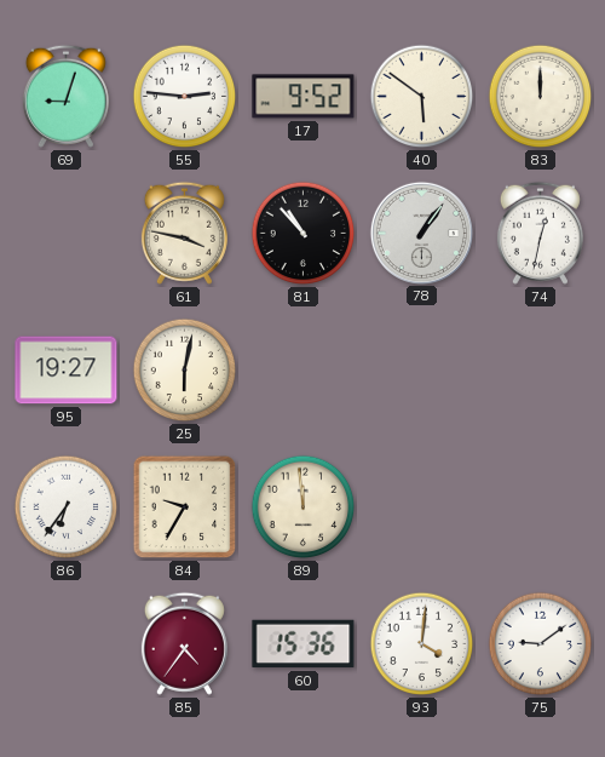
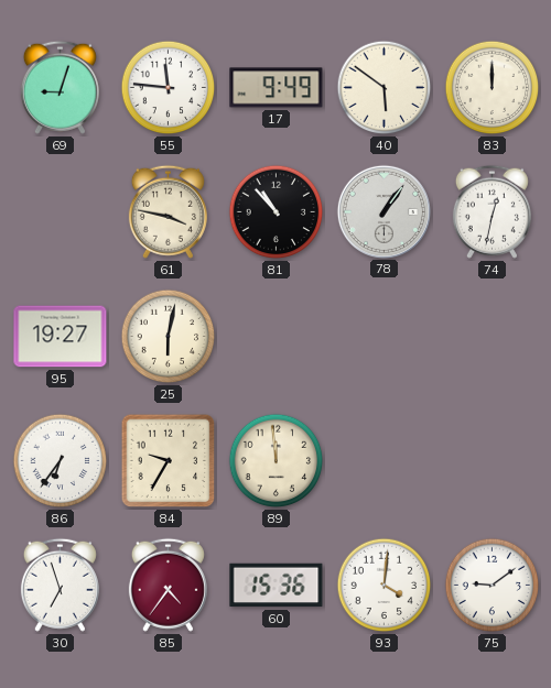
55: 2:46 -> 11:46
17: 9:52 -> 9:49
30: none -> 6:57
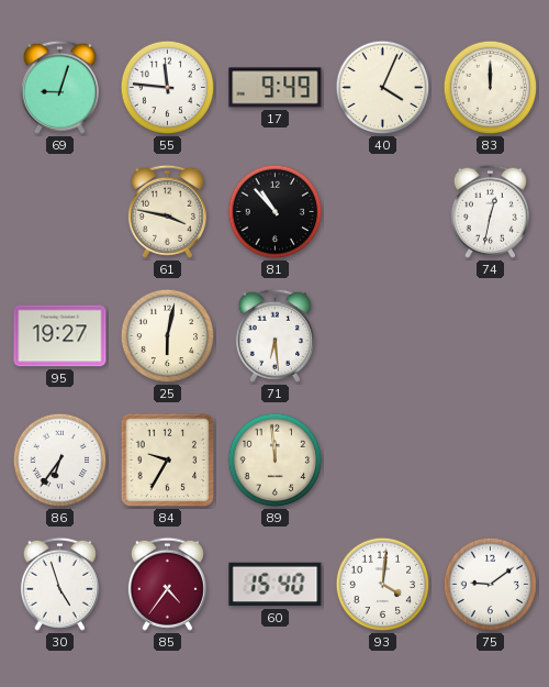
40: 5:51 -> 4:04
78: 1:06 -> none
71: none -> 6:29
30: 6:57 -> 4:57
60: 15:36 -> 15:40
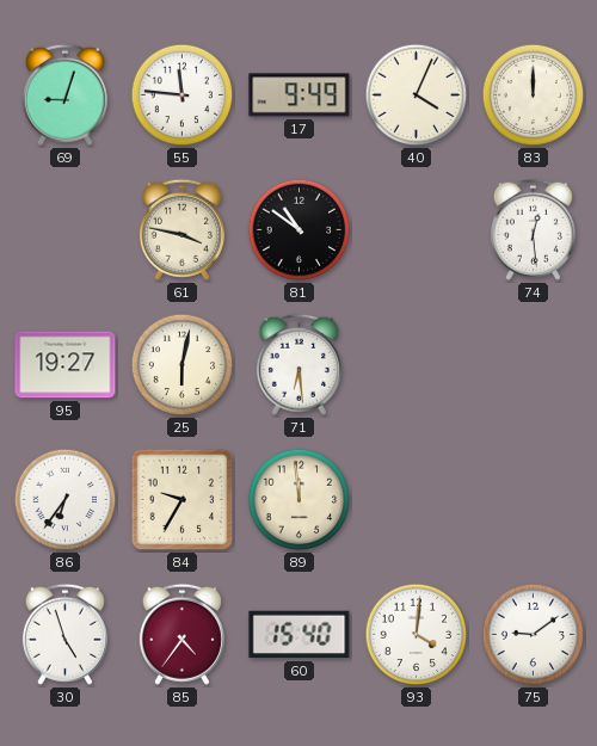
81: 10:53 -> 10:51
74: 12:32 -> 12:29
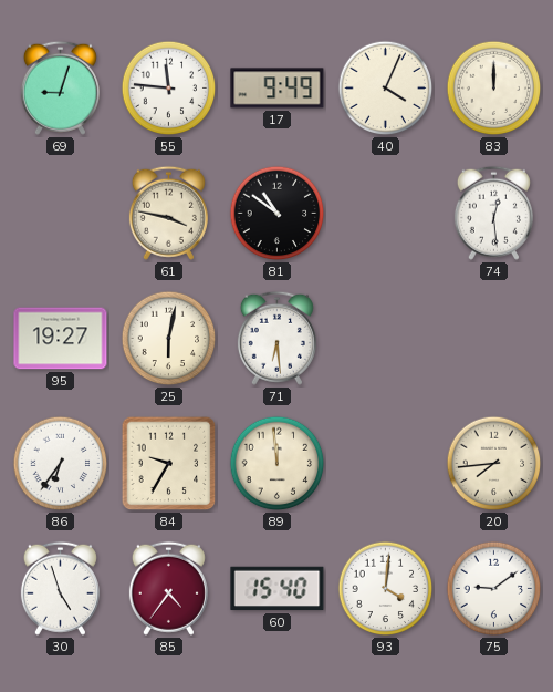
20: none -> 7:44
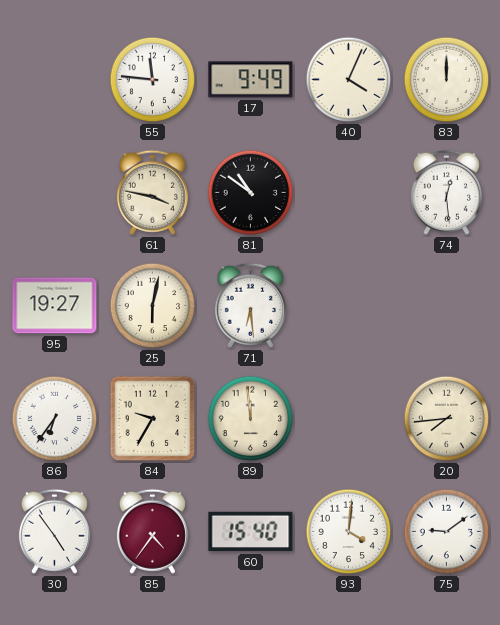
69: 9:03 -> none
30: 4:57 -> 4:54
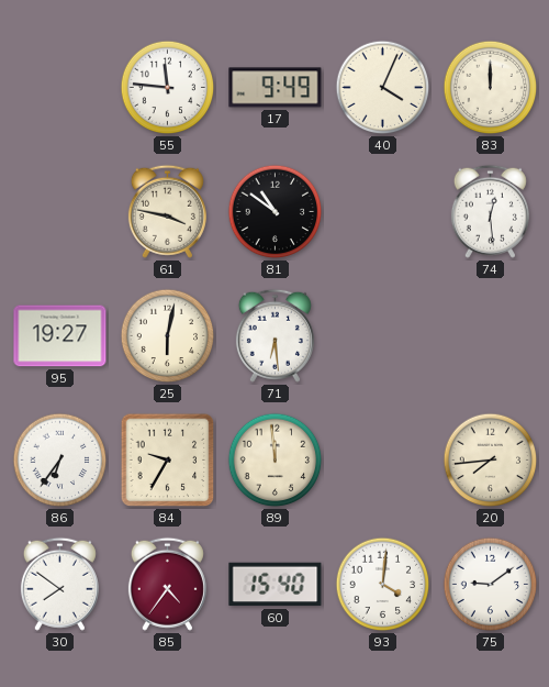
30: 4:54 -> 7:51
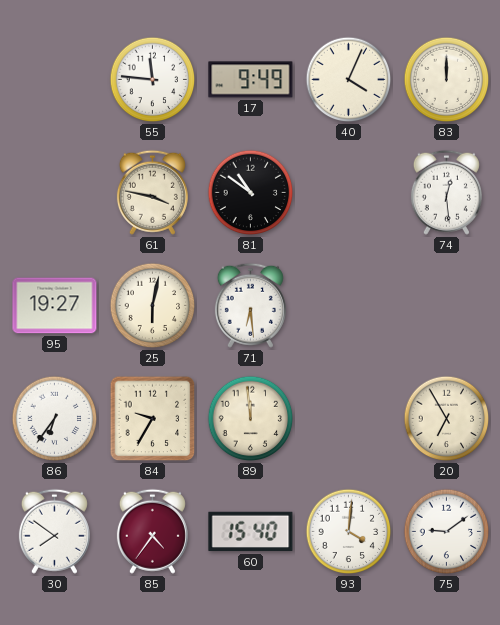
20: 7:44 -> 6:55
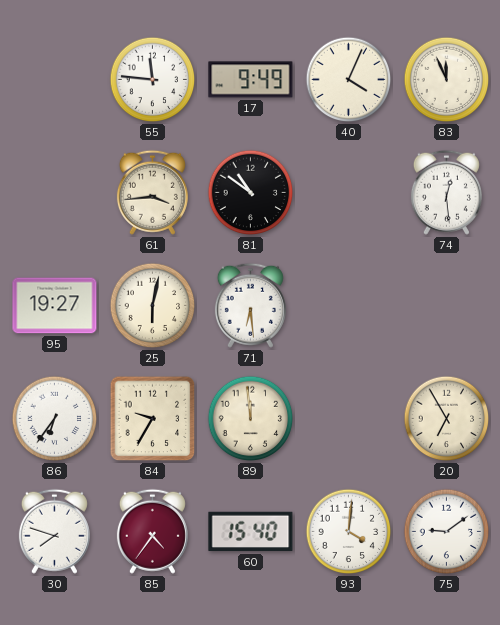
83: 12:00 -> 11:56
61: 3:47 -> 3:44
30: 7:51 -> 7:48
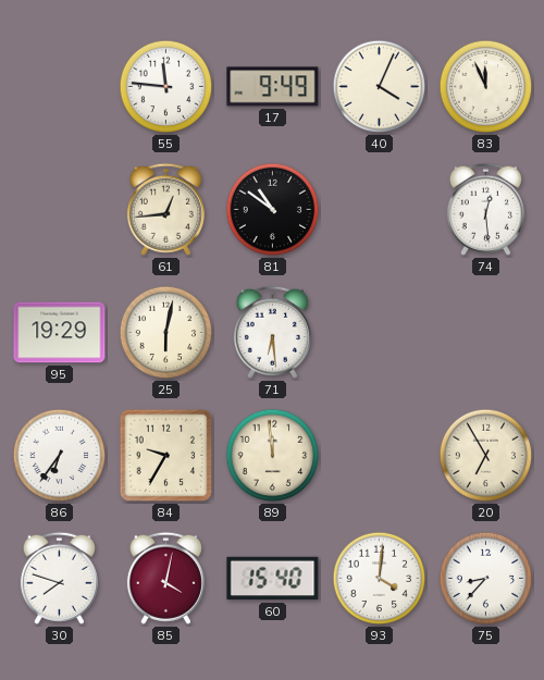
61: 3:44 -> 12:44
95: 19:27 -> 19:29
85: 4:36 -> 4:02
75: 9:09 -> 8:37
